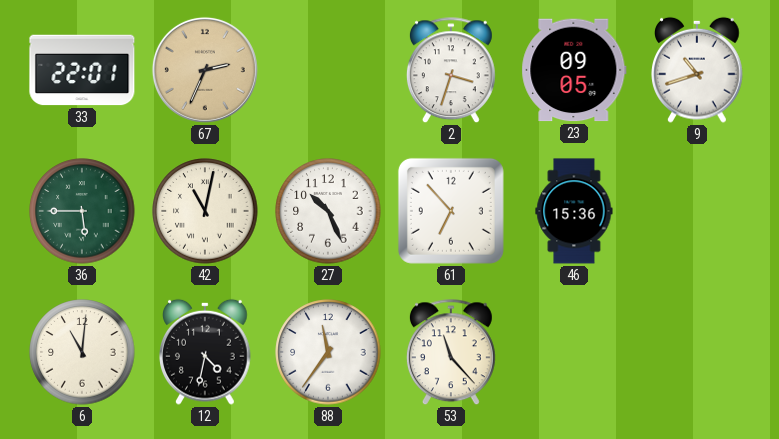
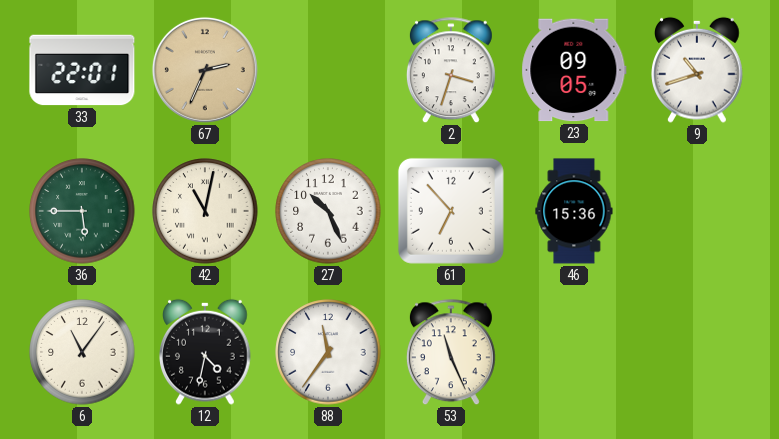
6: 11:01 -> 11:06
53: 11:23 -> 11:26
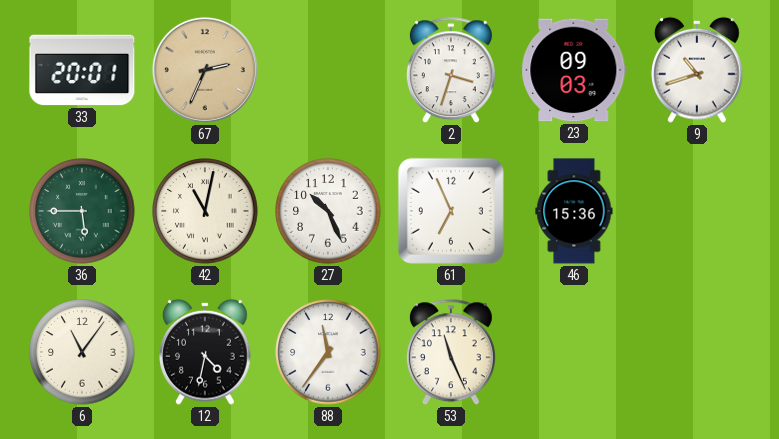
33: 22:01 -> 20:01
23: 09:05 -> 09:03
61: 6:53 -> 6:56
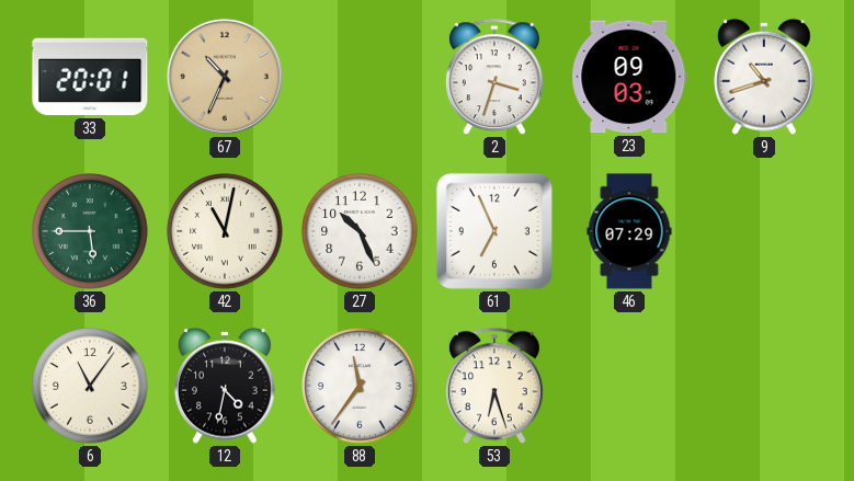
67: 2:34 -> 10:34
46: 15:36 -> 07:29
53: 11:26 -> 6:27
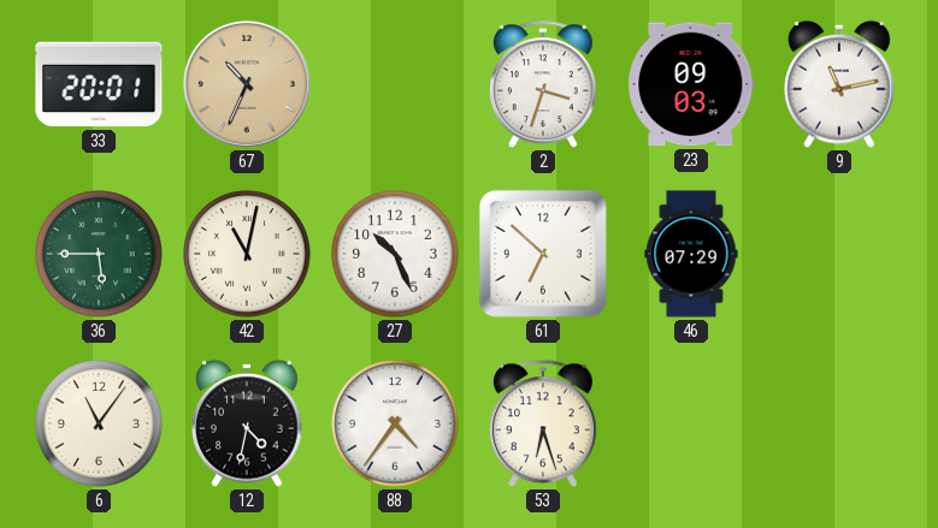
9: 10:42 -> 11:13
61: 6:56 -> 6:52
88: 11:36 -> 4:36
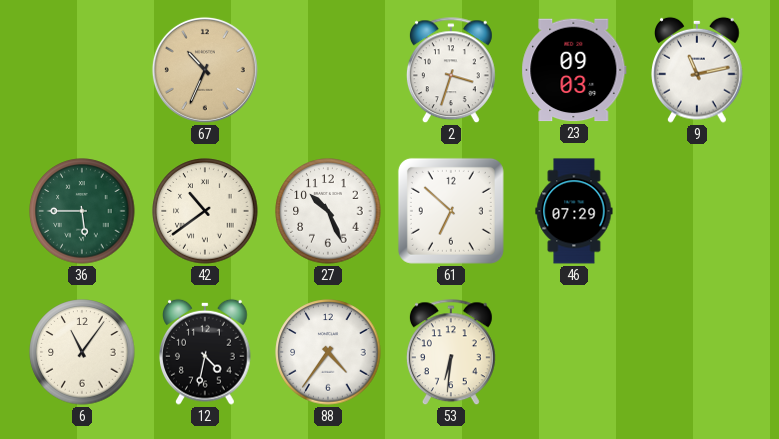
33: 20:01 -> none
42: 11:02 -> 10:39
53: 6:27 -> 6:31
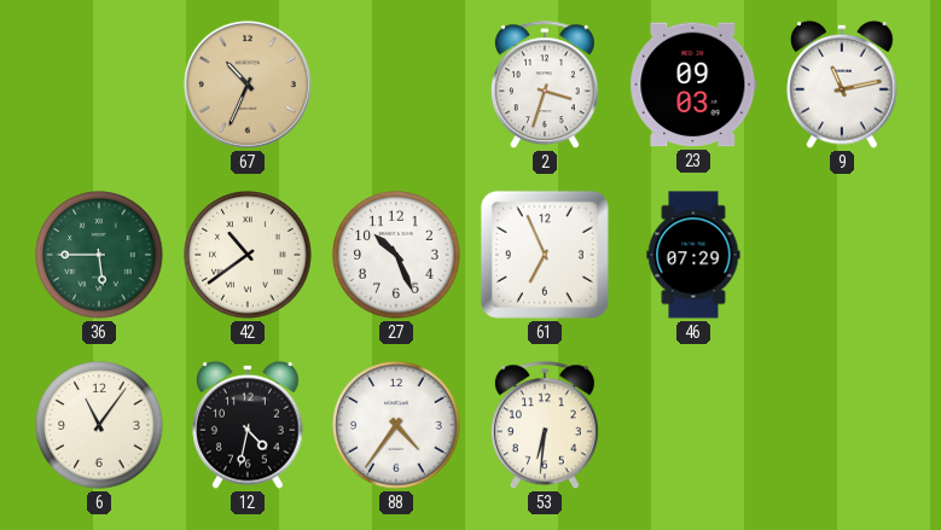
61: 6:52 -> 6:56
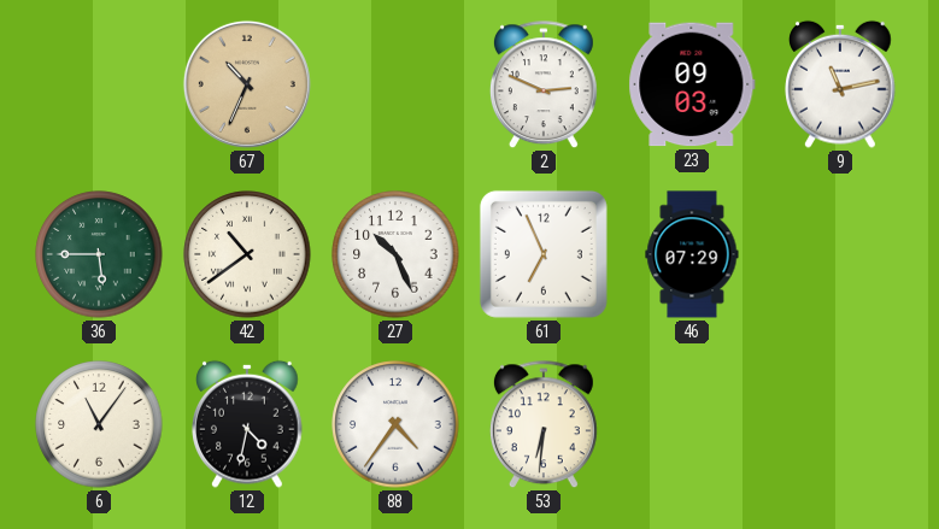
2: 3:33 -> 2:49
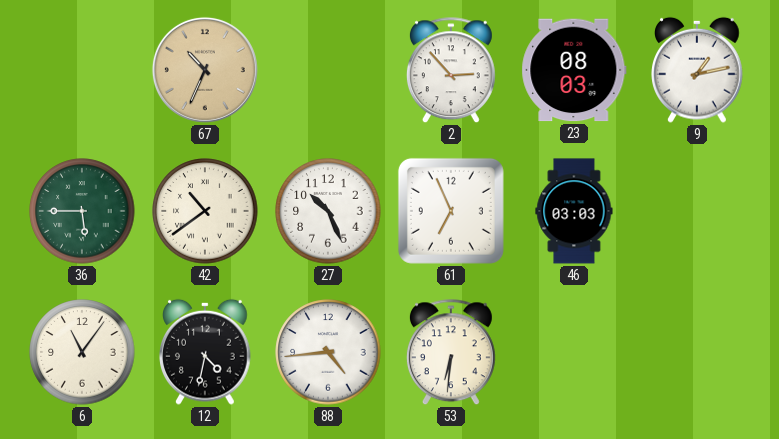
2: 2:49 -> 2:53
23: 09:03 -> 08:03
9: 11:13 -> 1:13
46: 07:29 -> 03:03
88: 4:36 -> 4:44
